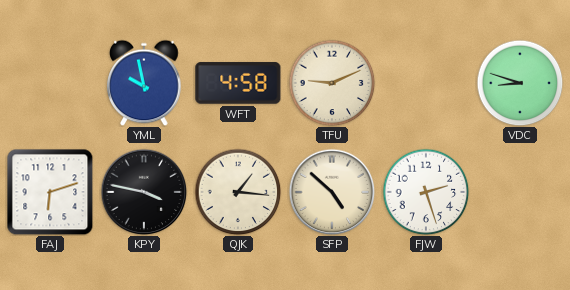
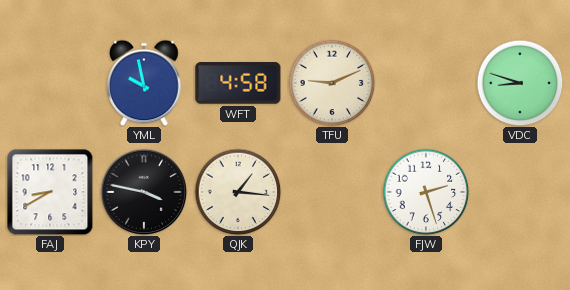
FAJ: 6:12 -> 8:40
SFP: 4:52 -> none
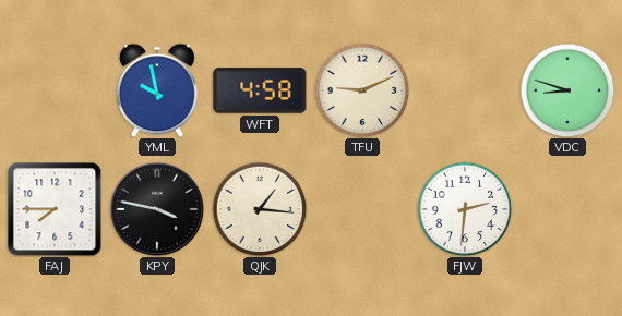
FAJ: 8:40 -> 7:45
FJW: 2:27 -> 2:31
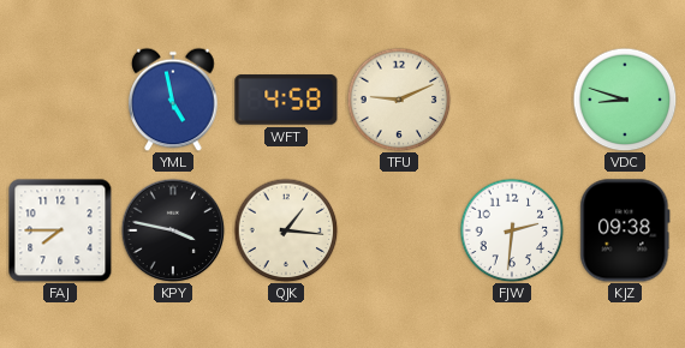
YML: 9:58 -> 4:58
KJZ: none -> 09:38
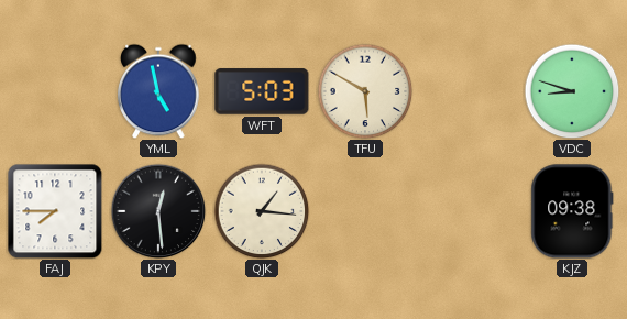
WFT: 4:58 -> 5:03
TFU: 9:11 -> 5:50
KPY: 3:47 -> 12:29
FJW: 2:31 -> none
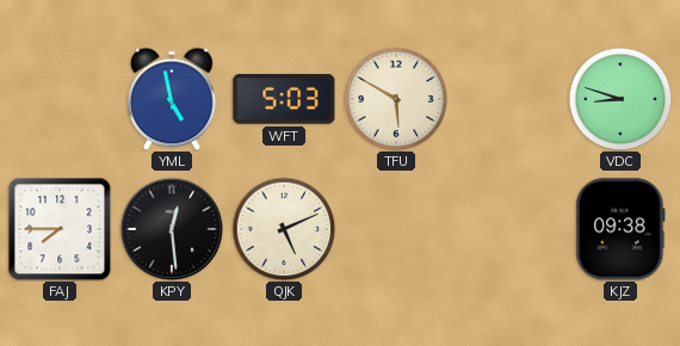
QJK: 1:16 -> 5:11
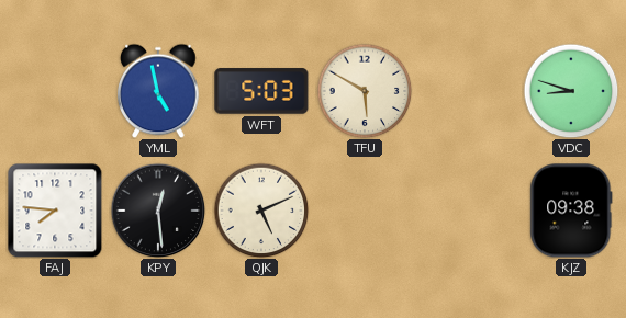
FAJ: 7:45 -> 7:46
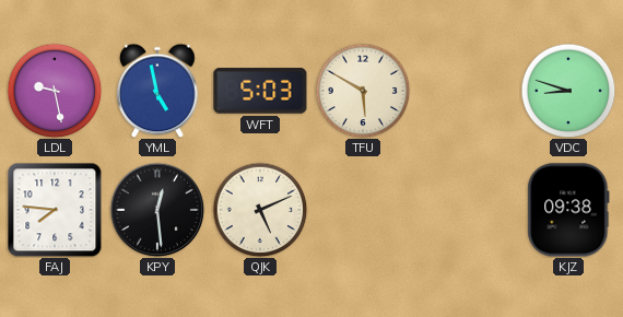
LDL: none -> 9:28
